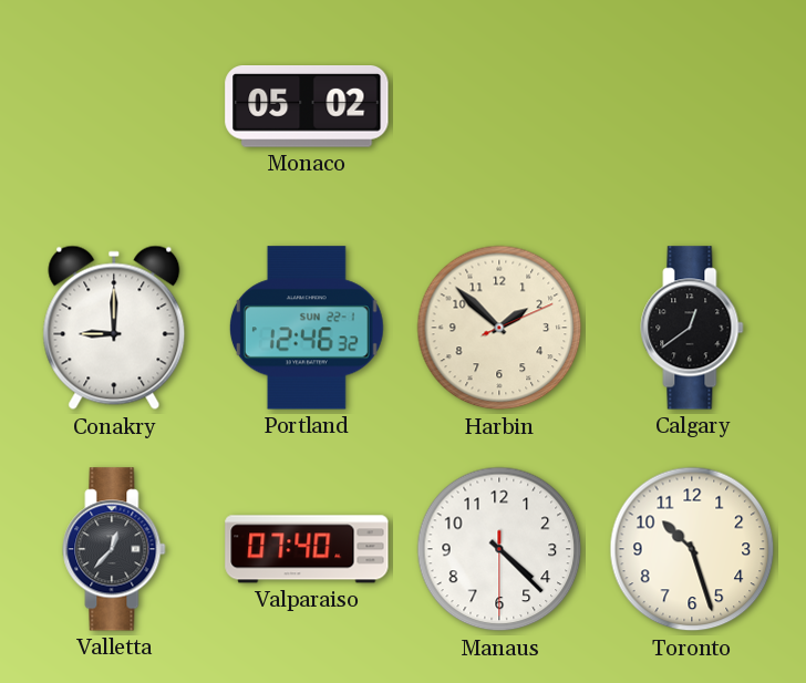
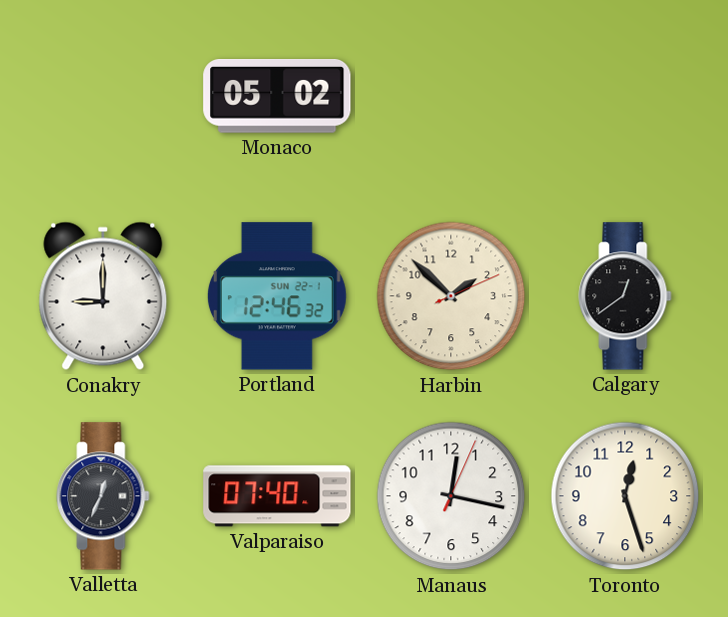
Valletta: 12:37 -> 12:34
Manaus: 4:22 -> 12:17
Toronto: 10:27 -> 12:27
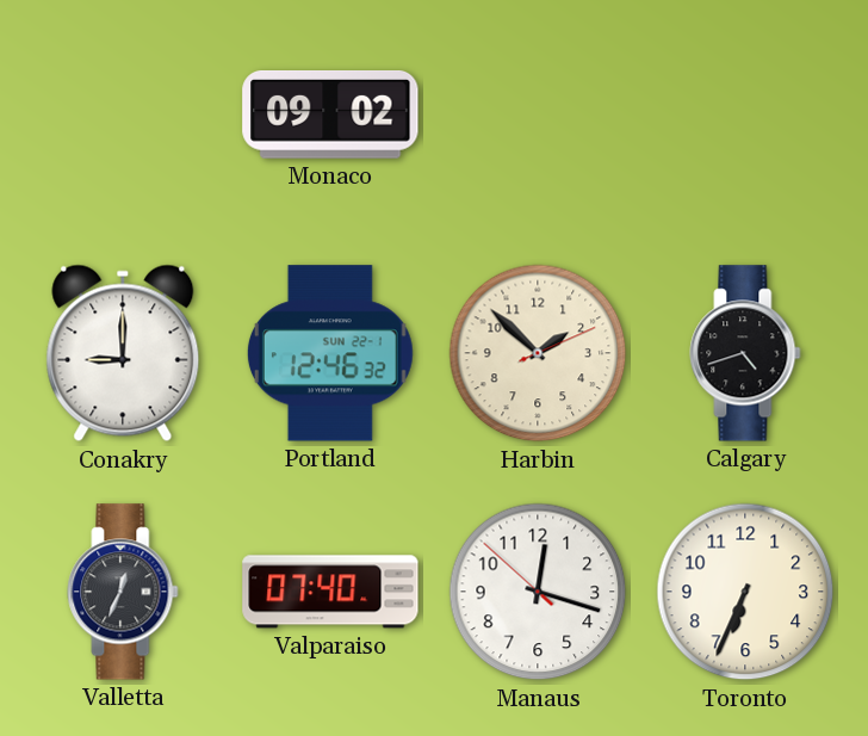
Monaco: 05:02 -> 09:02
Calgary: 12:39 -> 4:42
Manaus: 12:17:04 -> 12:17:52
Toronto: 12:27 -> 6:34
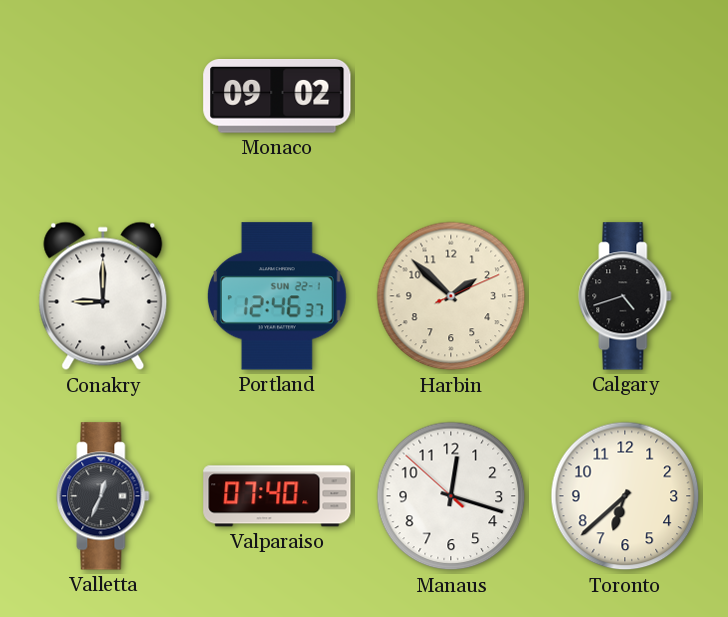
Portland: 12:46:32 -> 12:46:37
Toronto: 6:34 -> 6:38
